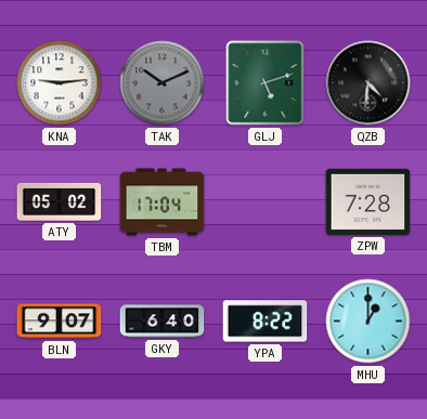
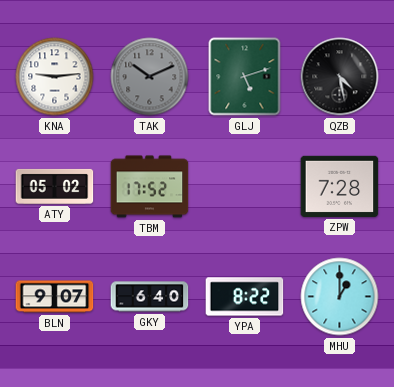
QZB: 4:31 -> 4:28
TBM: 17:04 -> 17:52
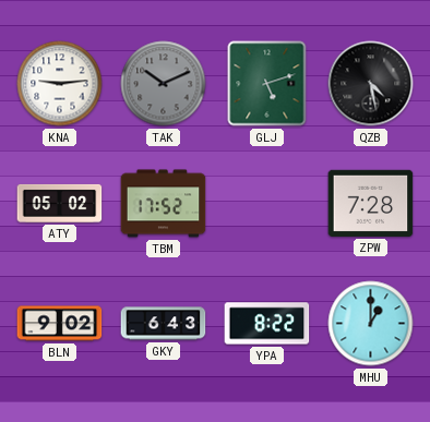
BLN: 9:07 -> 9:02
GKY: 6:40 -> 6:43
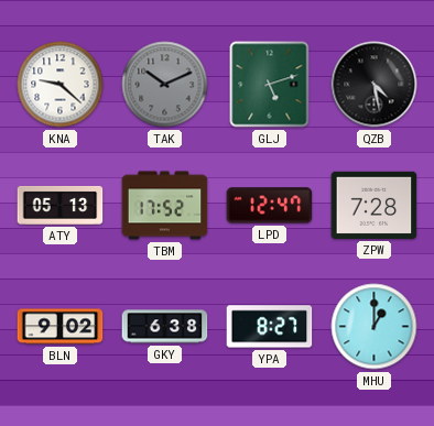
KNA: 9:14 -> 9:22
ATY: 05:02 -> 05:13
LPD: none -> 12:47
GKY: 6:43 -> 6:38
YPA: 8:22 -> 8:27
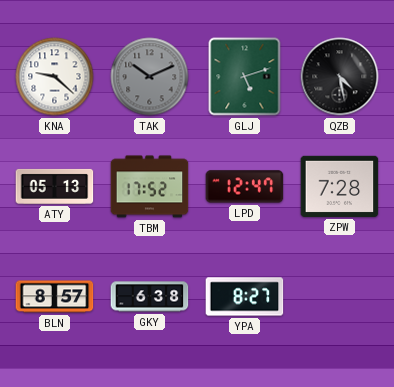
BLN: 9:02 -> 8:57
MHU: 1:00 -> none
